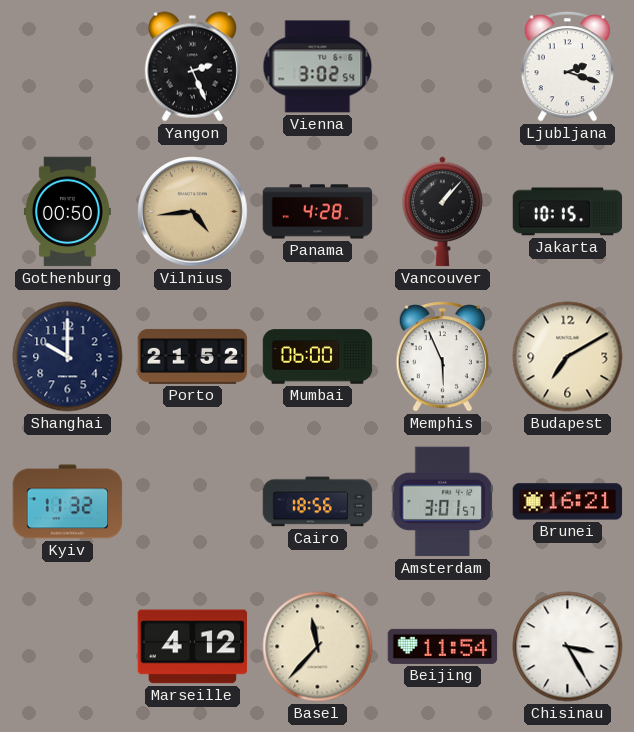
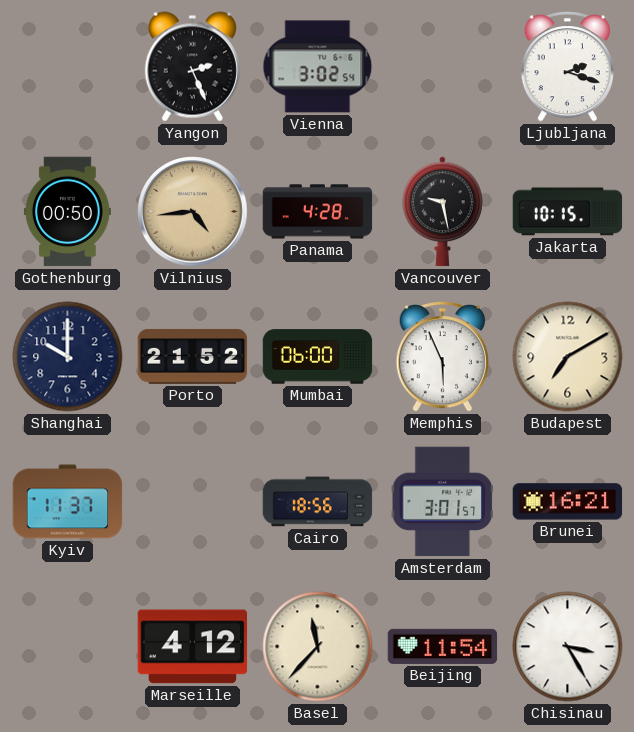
Vancouver: 1:07 -> 9:28
Kyiv: 11:32 -> 11:37
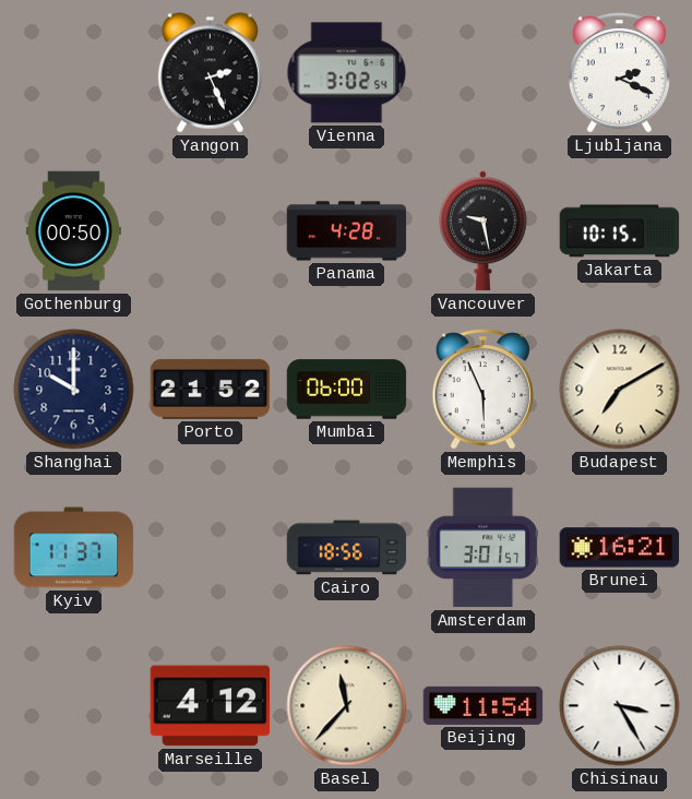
Ljubljana: 2:18 -> 2:19
Vilnius: 4:44 -> none
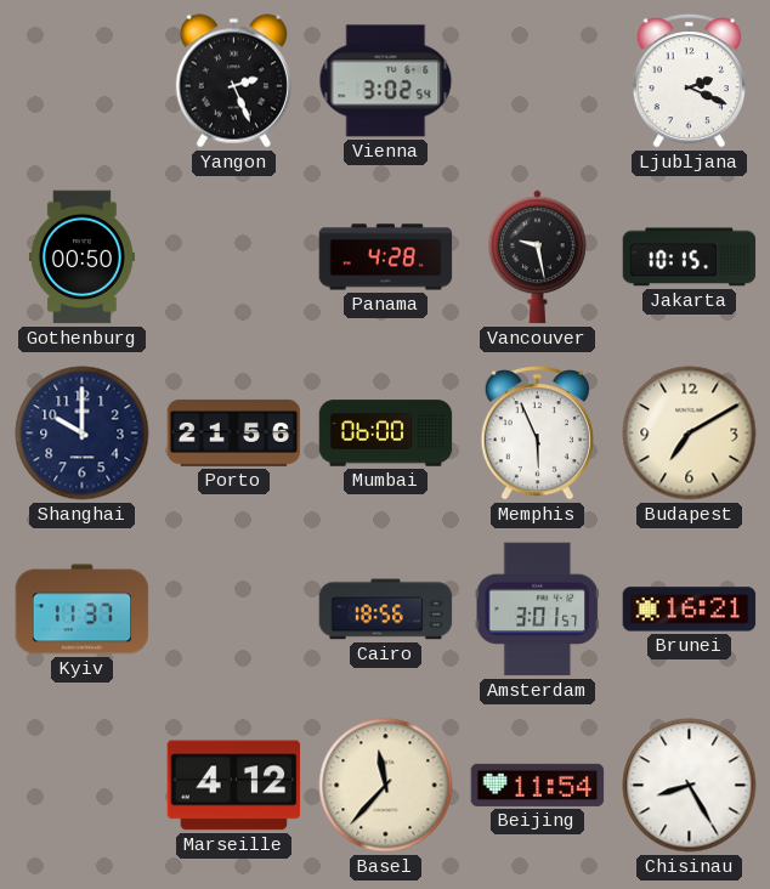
Porto: 21:52 -> 21:56
Chisinau: 3:25 -> 8:25
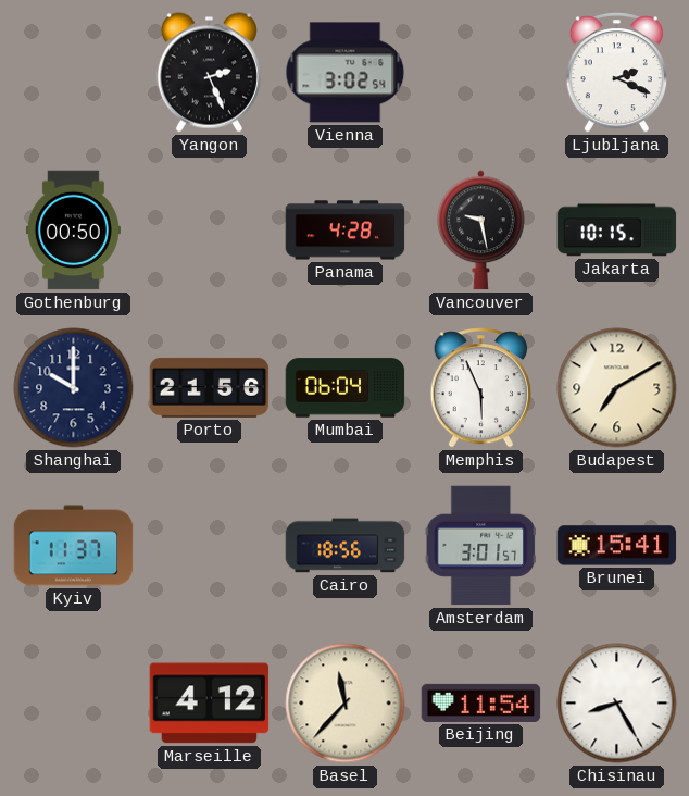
Mumbai: 06:00 -> 06:04
Brunei: 16:21 -> 15:41
